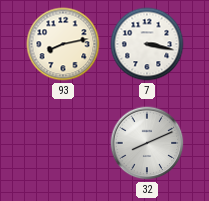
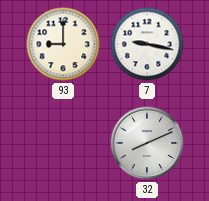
93: 8:13 -> 9:00
7: 3:17 -> 9:17
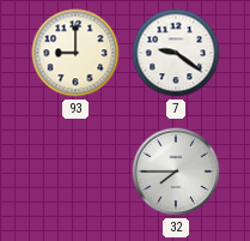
7: 9:17 -> 9:21
32: 8:11 -> 7:45
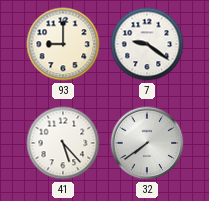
41: none -> 5:23
32: 7:45 -> 7:39
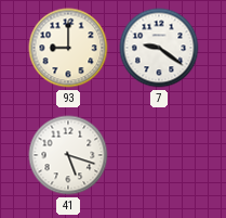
41: 5:23 -> 5:18
32: 7:39 -> none
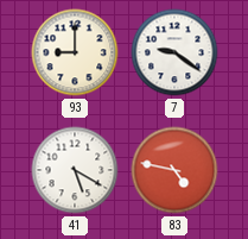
41: 5:18 -> 5:20
83: none -> 4:47
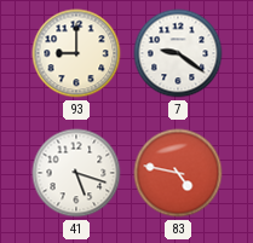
41: 5:20 -> 5:18
